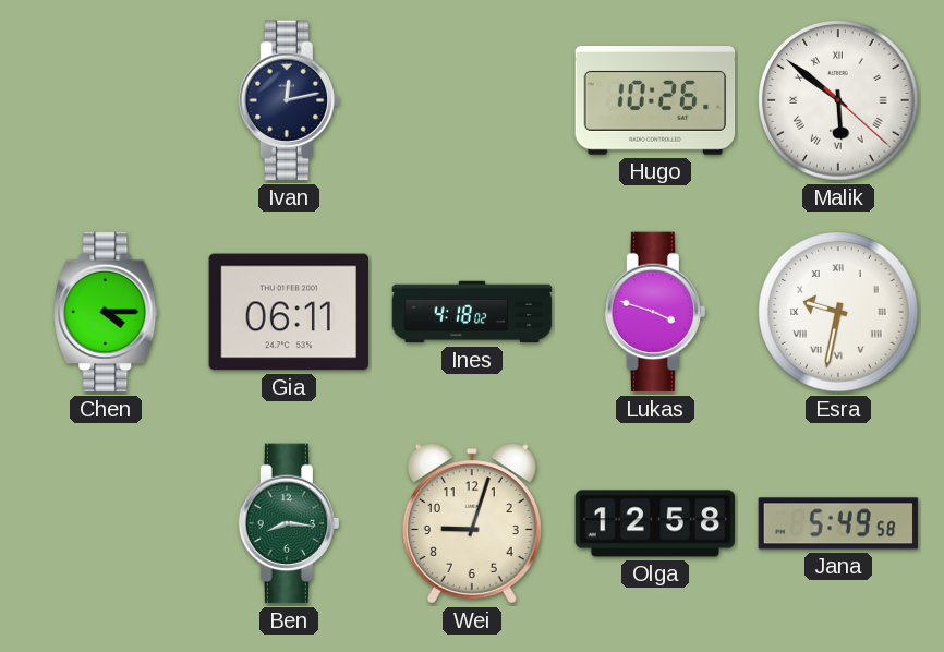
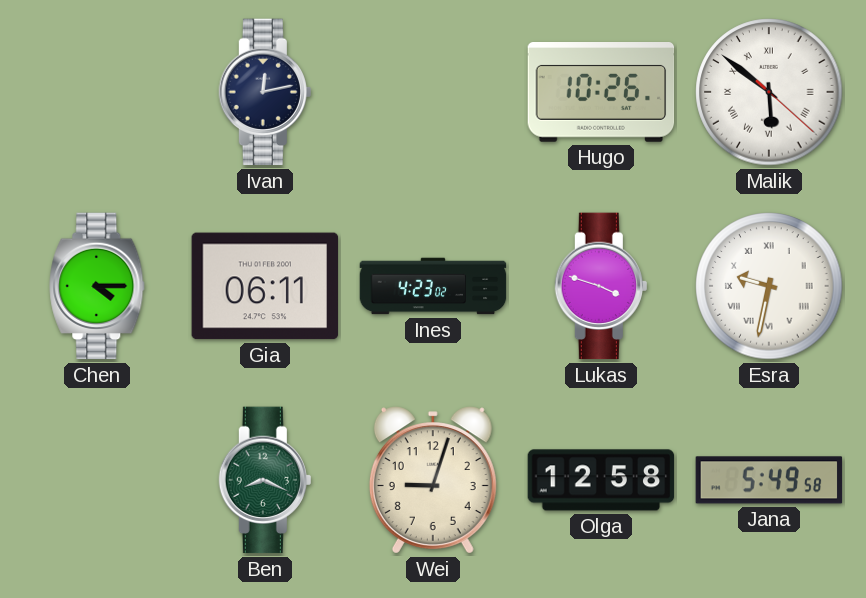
Ines: 4:18 -> 4:23
Ben: 8:16 -> 8:19
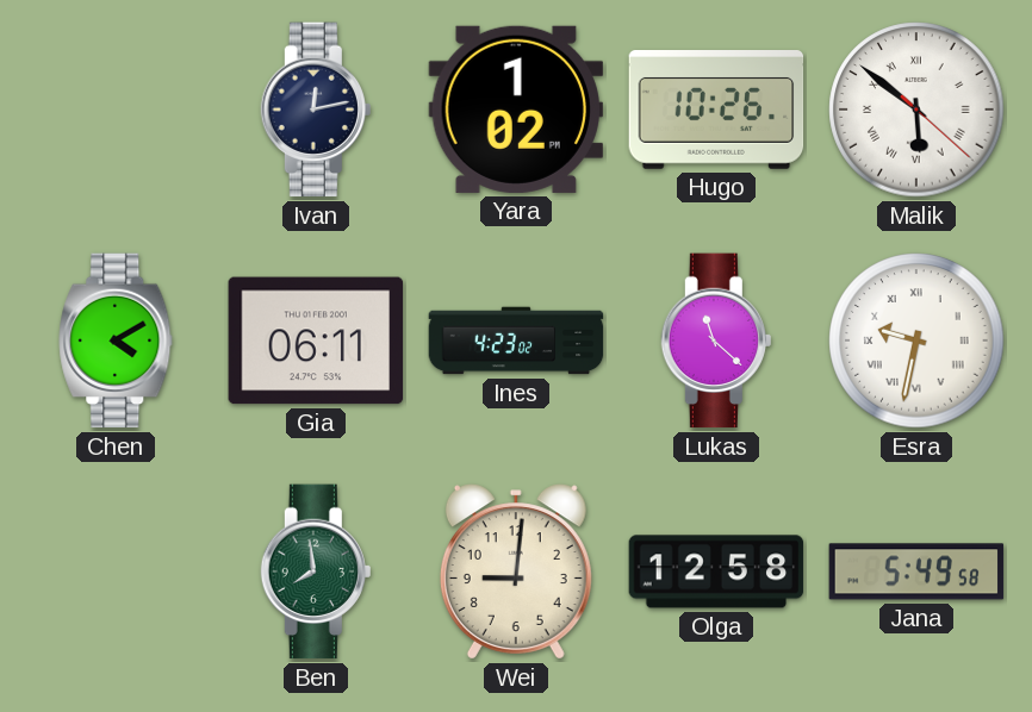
Yara: none -> 1:02
Chen: 4:15 -> 4:10
Lukas: 3:48 -> 11:22
Ben: 8:19 -> 7:59
Wei: 9:03 -> 9:01
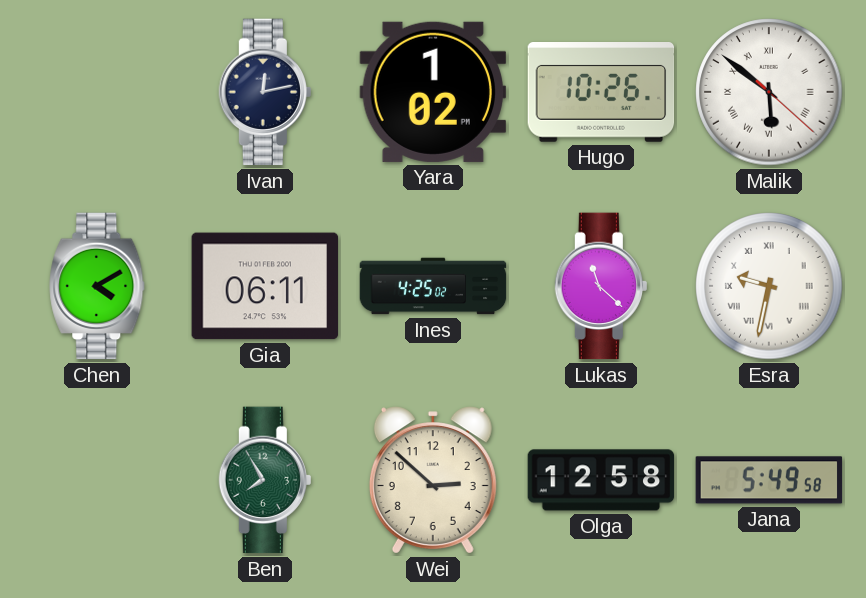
Ines: 4:23 -> 4:25
Ben: 7:59 -> 7:55
Wei: 9:01 -> 2:52
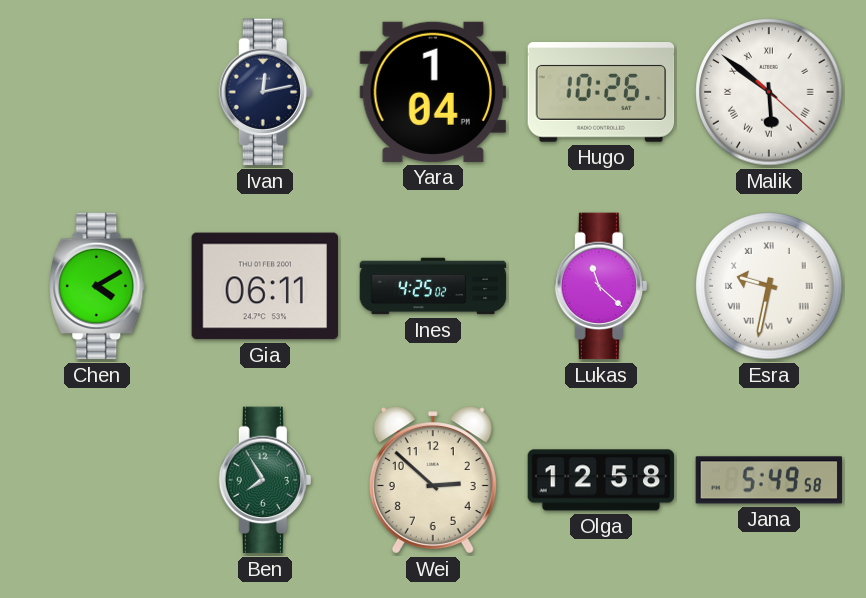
Yara: 1:02 -> 1:04
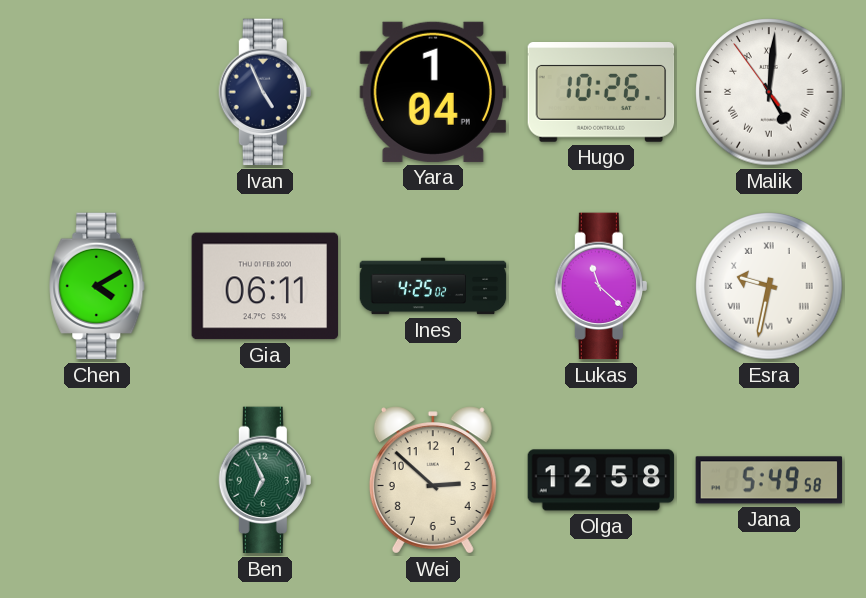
Ivan: 12:13 -> 4:56
Malik: 5:51 -> 5:00
Ben: 7:55 -> 6:56
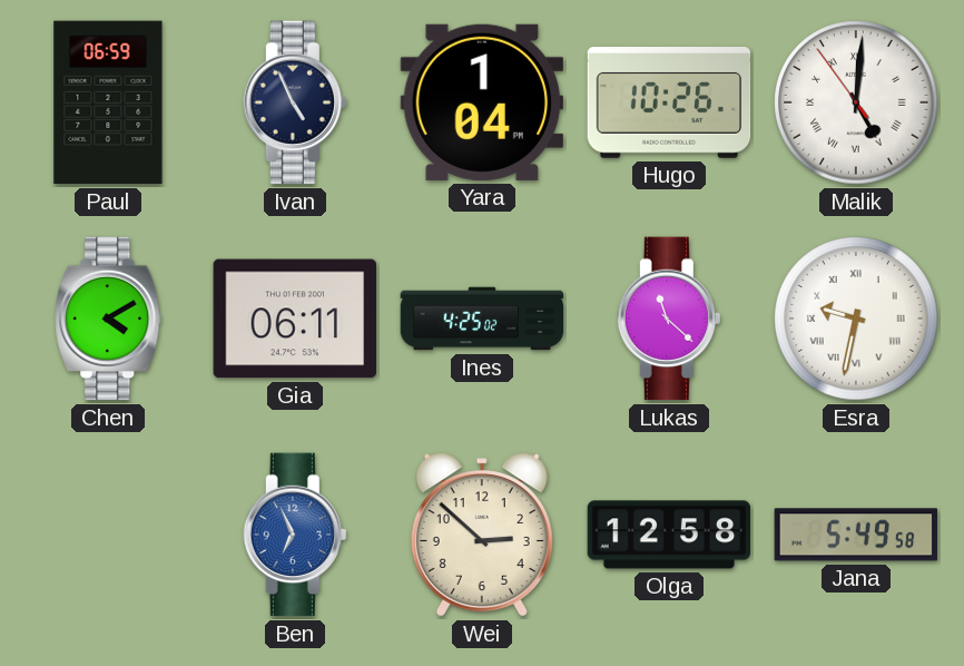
Paul: none -> 06:59
Ben dial: green -> blue
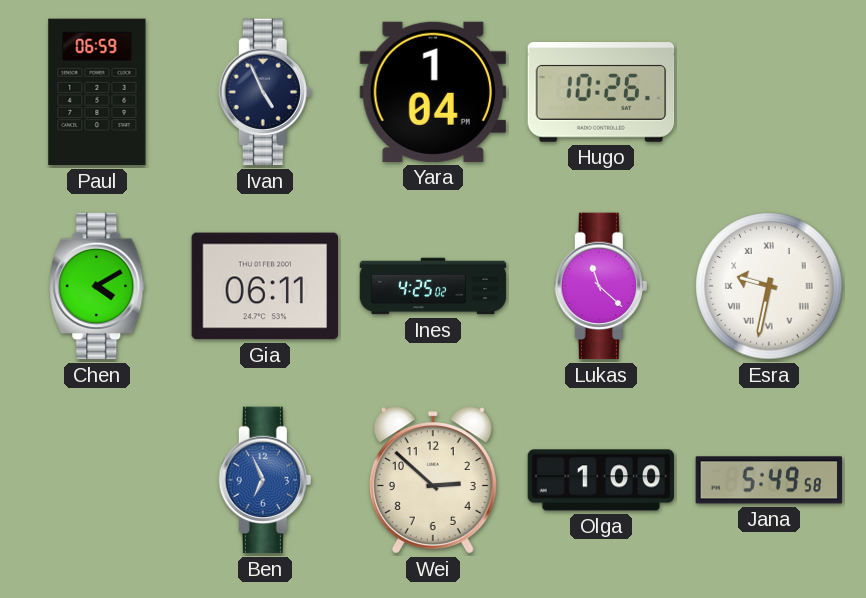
Malik: 5:00 -> none
Olga: 12:58 -> 1:00
